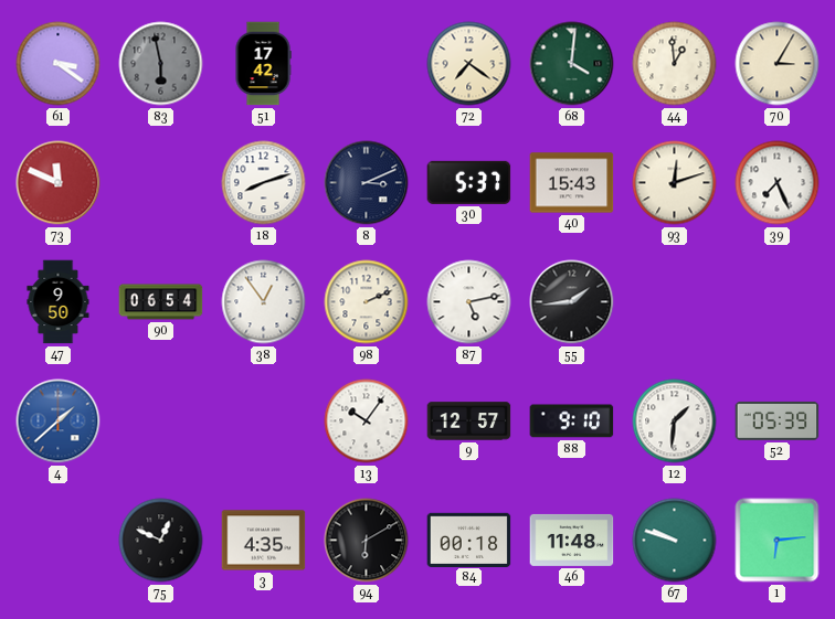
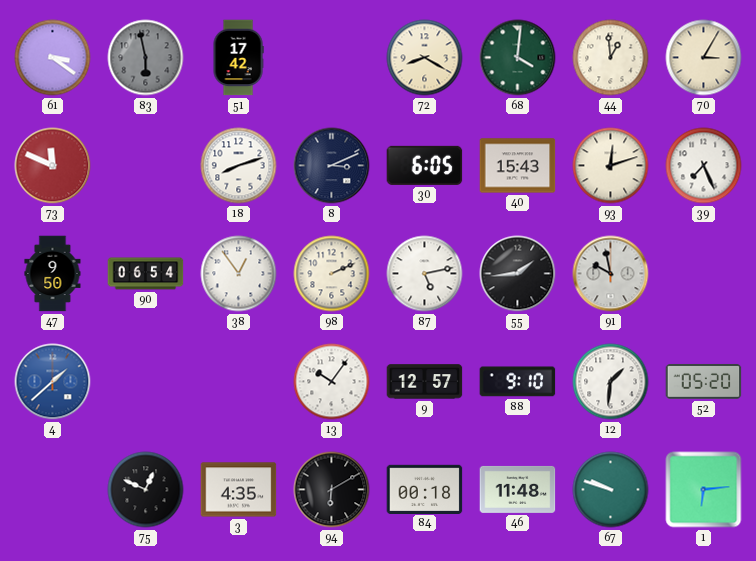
72: 7:21 -> 8:20
30: 5:37 -> 6:05
91: none -> 9:58
52: 05:39 -> 05:20
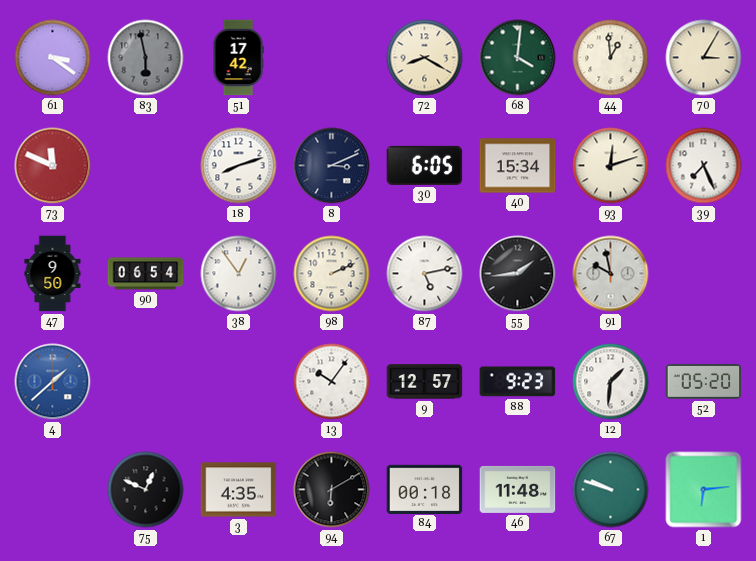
40: 15:43 -> 15:34
88: 9:10 -> 9:23
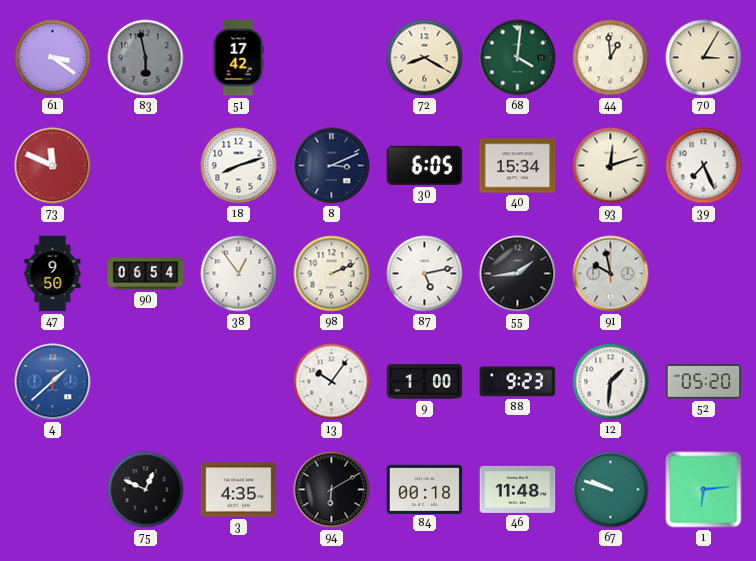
9: 12:57 -> 1:00
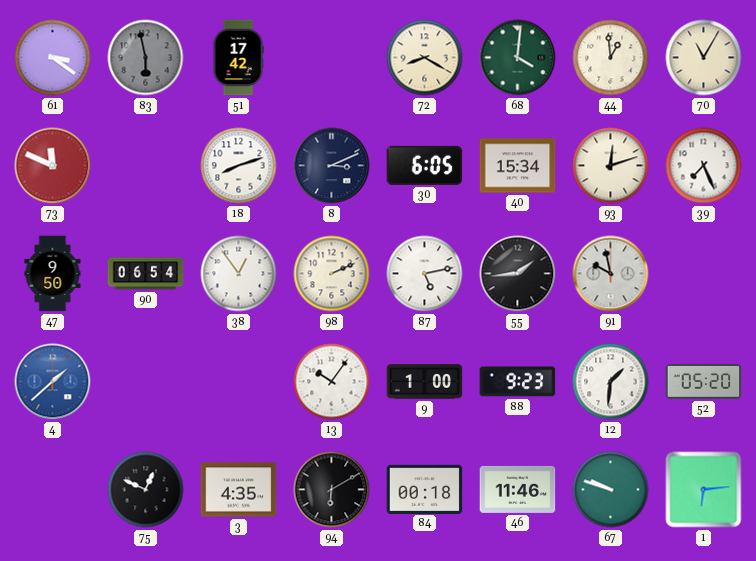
70: 3:05 -> 11:05
46: 11:48 -> 11:46
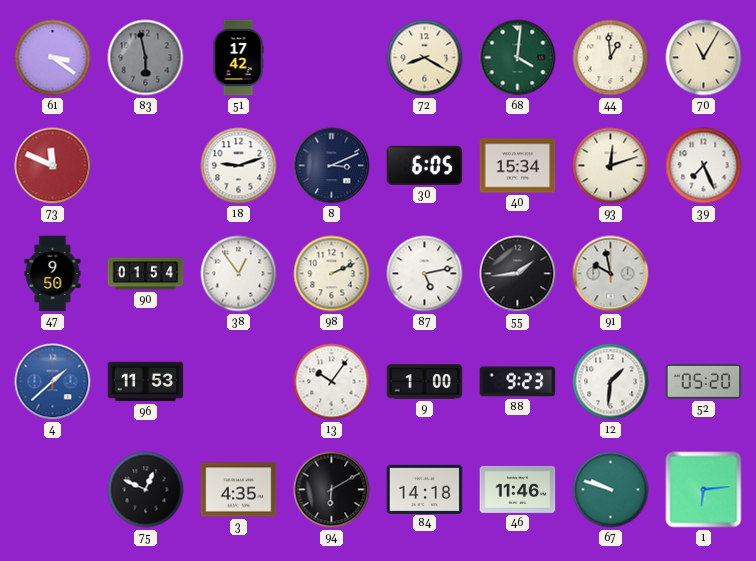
18: 8:12 -> 9:12
90: 06:54 -> 01:54
96: none -> 11:53
84: 00:18 -> 14:18
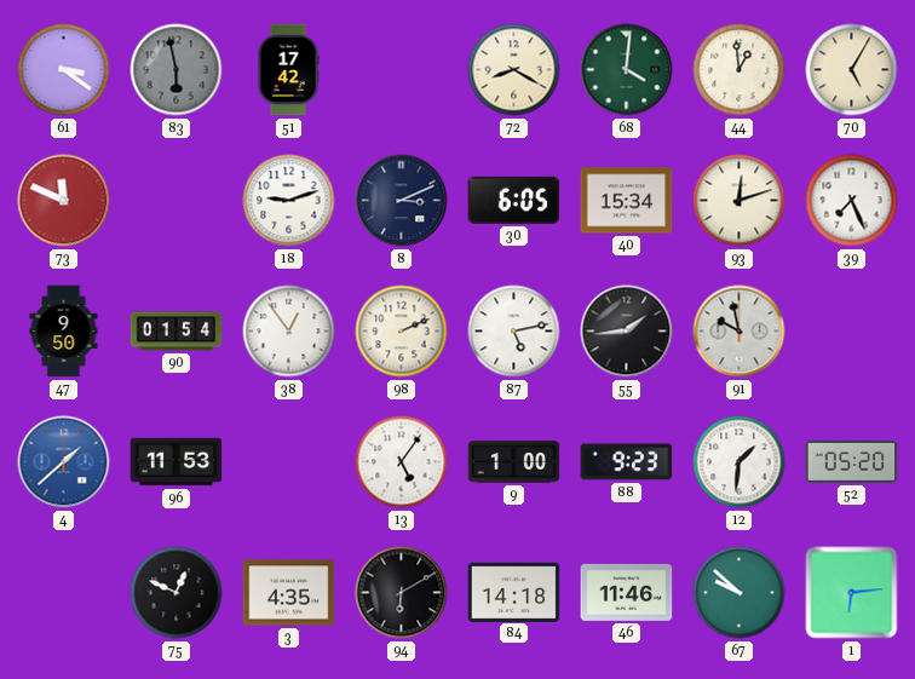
70: 11:05 -> 5:05
13: 10:06 -> 5:06
67: 9:48 -> 9:52
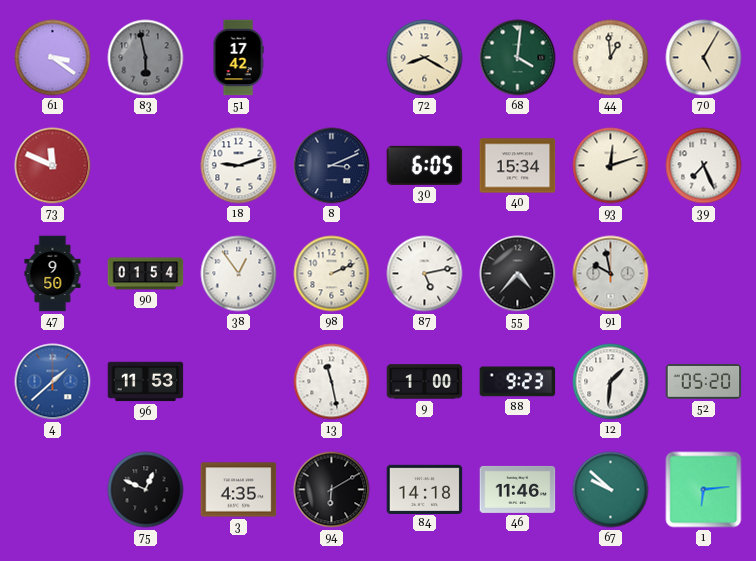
55: 1:44 -> 4:37
13: 5:06 -> 11:28
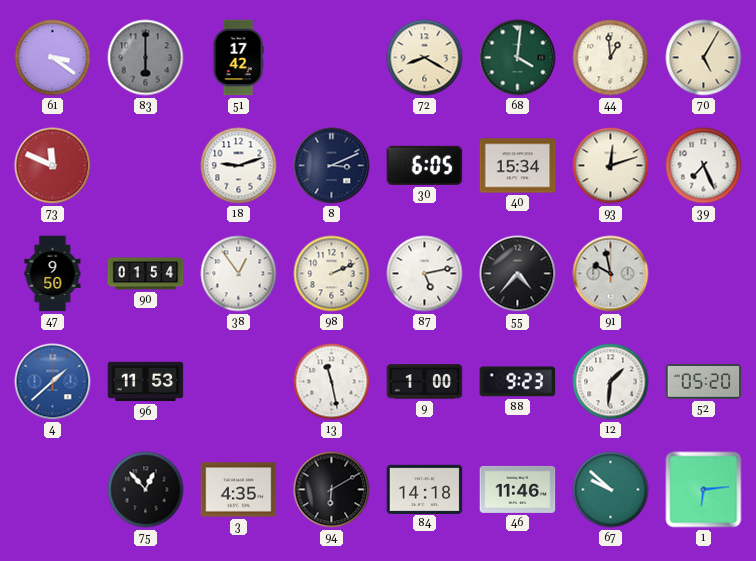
83: 5:58 -> 6:00
75: 12:49 -> 12:53
